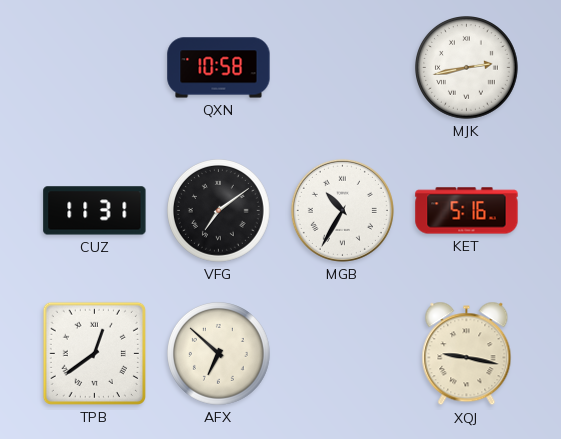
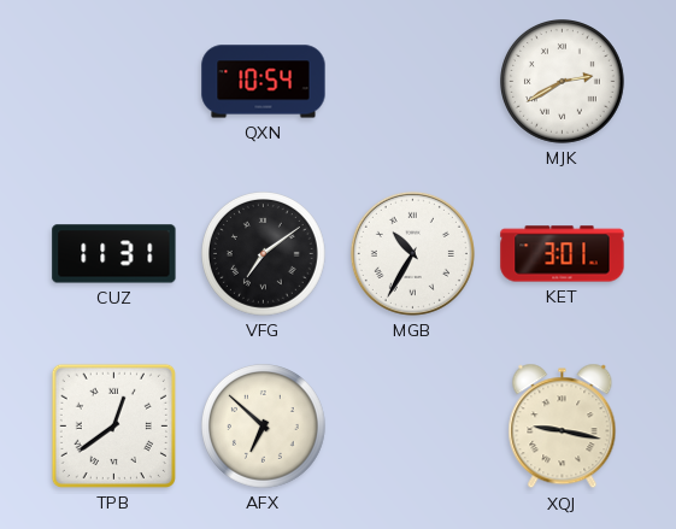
QXN: 10:58 -> 10:54
MJK: 2:43 -> 2:40
KET: 5:16 -> 3:01
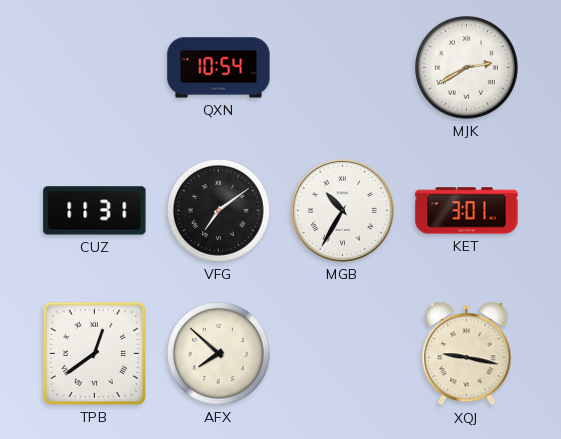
AFX: 6:52 -> 7:52
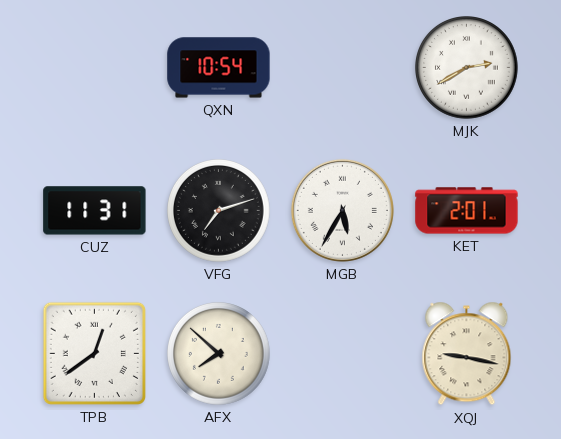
VFG: 7:09 -> 7:12
MGB: 10:35 -> 5:35
KET: 3:01 -> 2:01
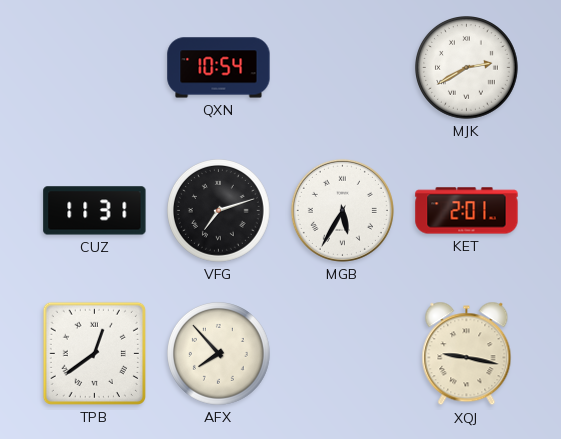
AFX: 7:52 -> 7:53
